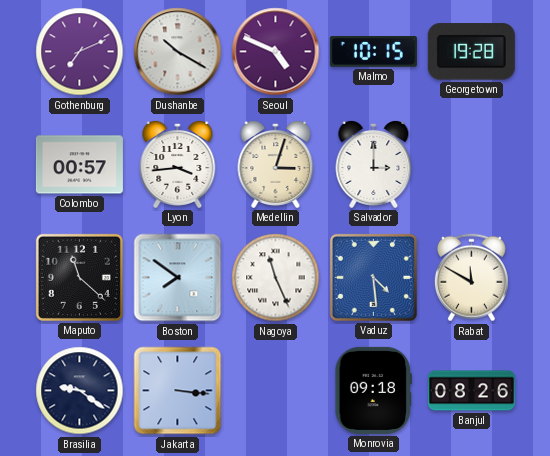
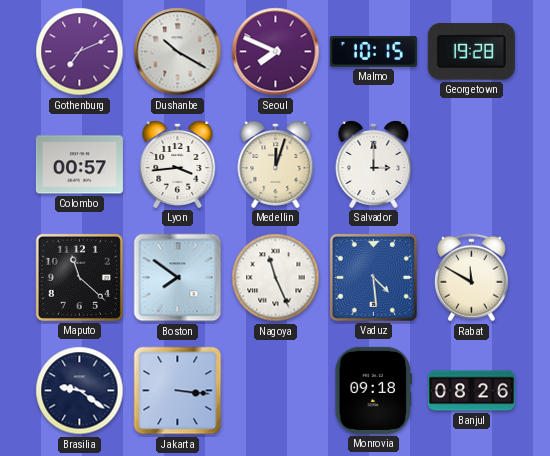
Seoul: 4:49 -> 7:49
Medellin: 3:03 -> 12:03
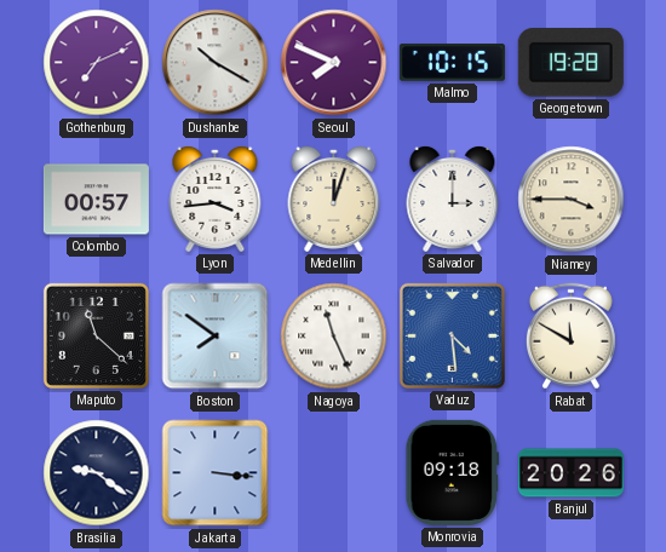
Niamey: none -> 3:45
Banjul: 08:26 -> 20:26
